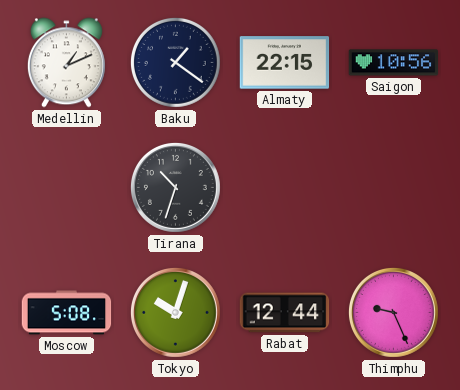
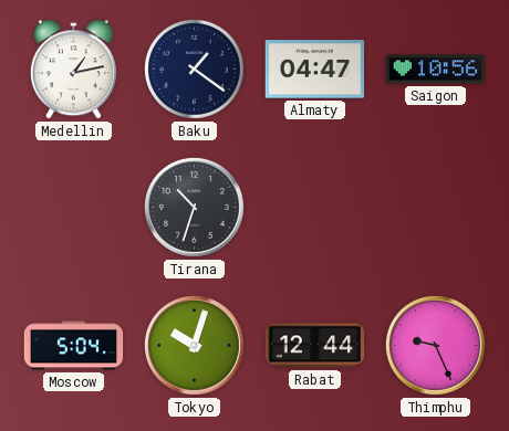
Medellin: 1:11 -> 1:13
Almaty: 22:15 -> 04:47
Moscow: 5:08 -> 5:04
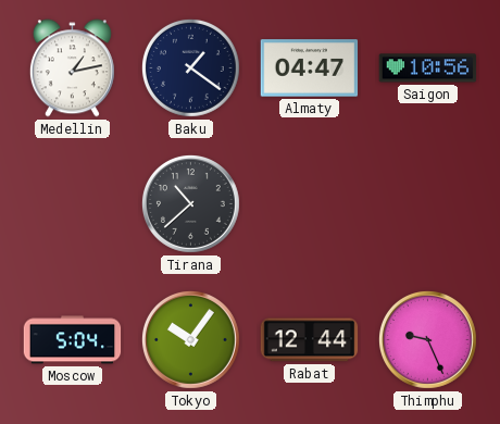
Tirana: 10:33 -> 10:38
Tokyo: 10:03 -> 10:06
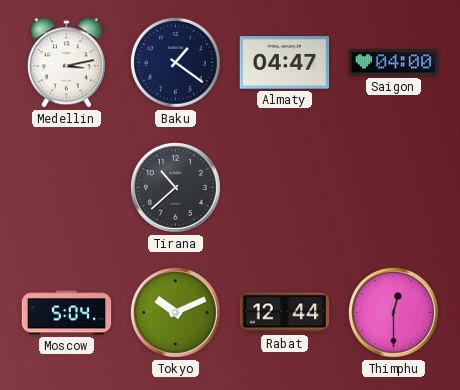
Medellin: 1:13 -> 3:13
Saigon: 10:56 -> 04:00
Tokyo: 10:06 -> 10:11
Thimphu: 9:26 -> 12:30
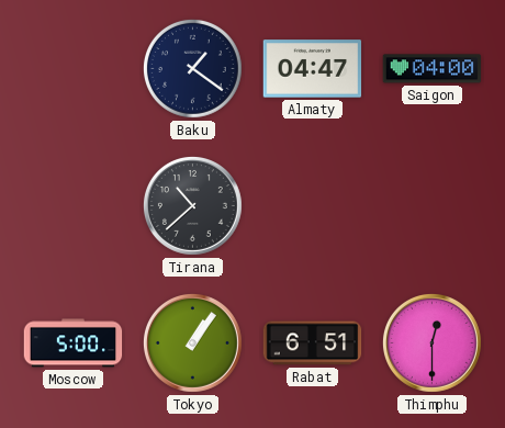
Medellin: 3:13 -> none
Moscow: 5:04 -> 5:00
Tokyo: 10:11 -> 1:06
Rabat: 12:44 -> 6:51
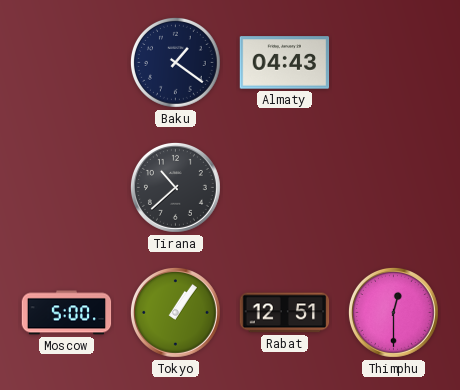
Almaty: 04:47 -> 04:43
Saigon: 04:00 -> none
Rabat: 6:51 -> 12:51
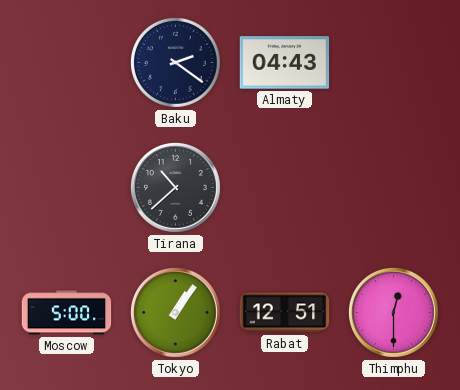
Baku: 1:21 -> 2:21
